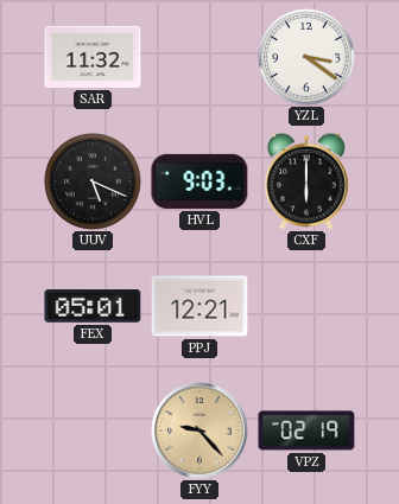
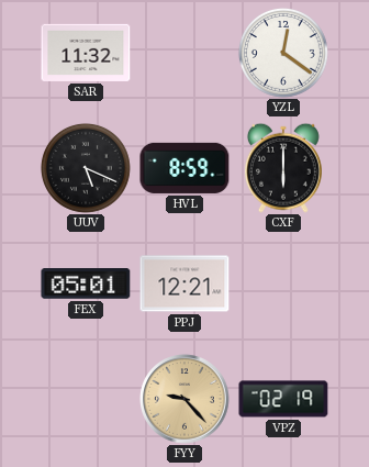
YZL: 3:21 -> 12:21
HVL: 9:03 -> 8:59
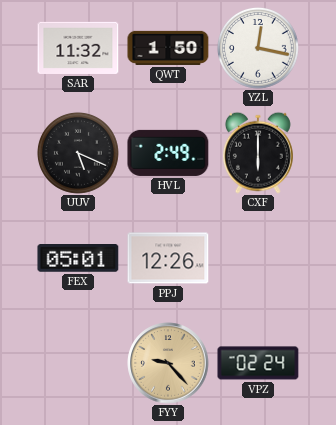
QWT: none -> 1:50
YZL: 12:21 -> 12:17
HVL: 8:59 -> 2:49
PPJ: 12:21 -> 12:26
VPZ: 02:19 -> 02:24
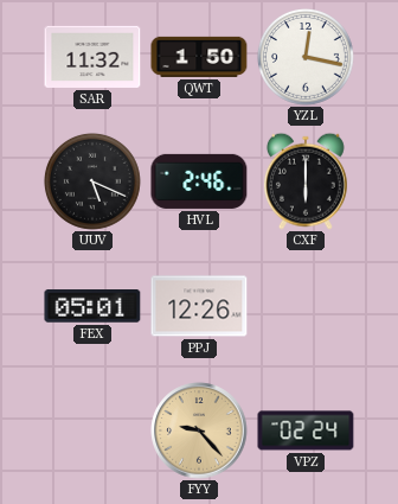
HVL: 2:49 -> 2:46
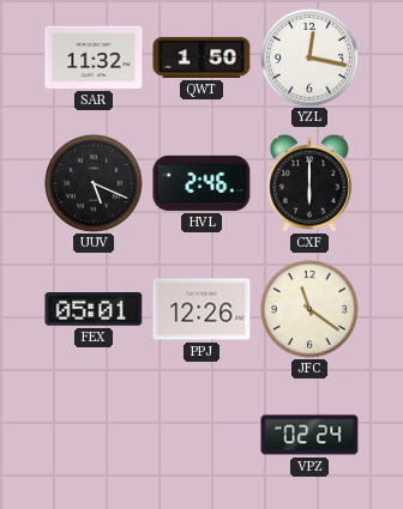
JFC: none -> 11:21
FYY: 9:23 -> none
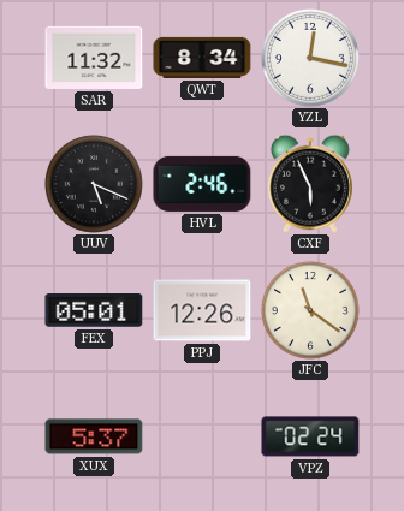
QWT: 1:50 -> 8:34
CXF: 6:00 -> 5:56
XUX: none -> 5:37
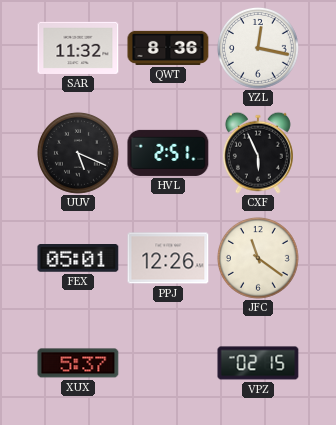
QWT: 8:34 -> 8:36
HVL: 2:46 -> 2:51
VPZ: 02:24 -> 02:15
